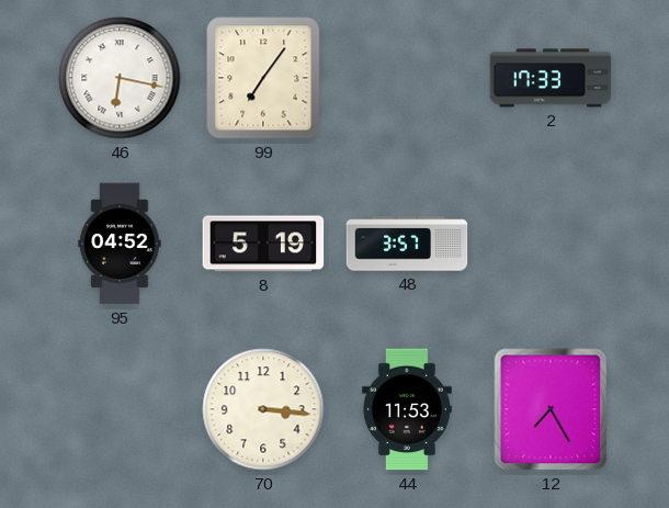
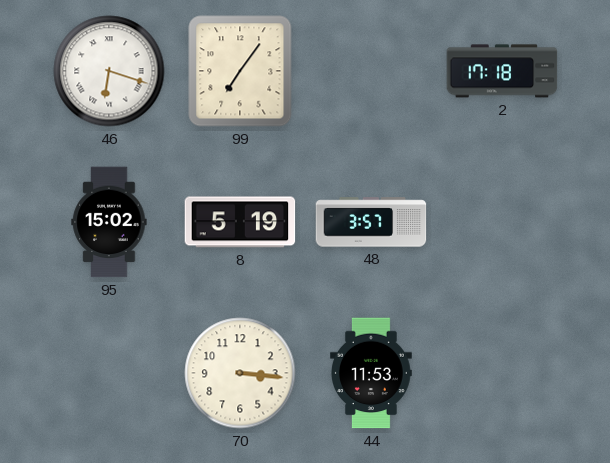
46: 6:17 -> 6:18
2: 17:33 -> 17:18
95: 04:52 -> 15:02
12: 7:25 -> none
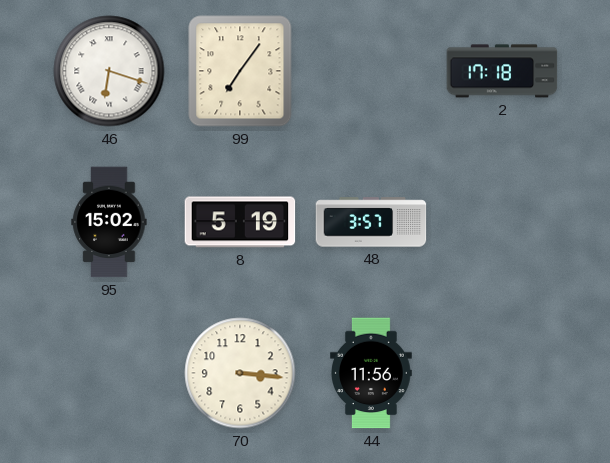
44: 11:53 -> 11:56
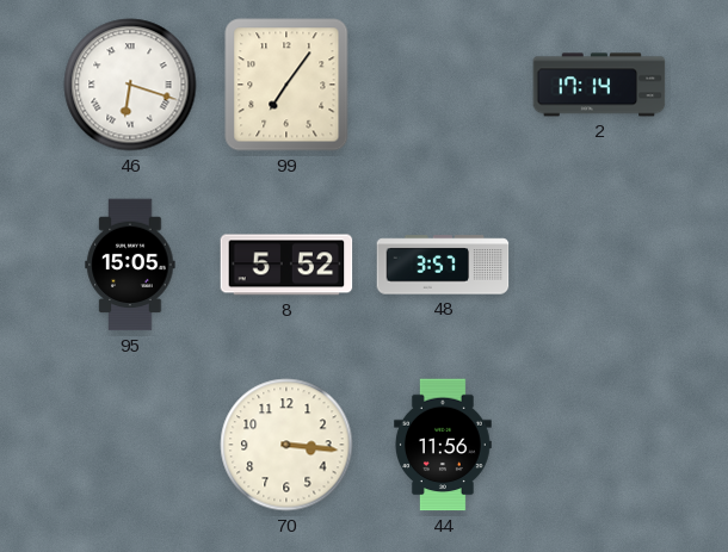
2: 17:18 -> 17:14
95: 15:02 -> 15:05
8: 5:19 -> 5:52
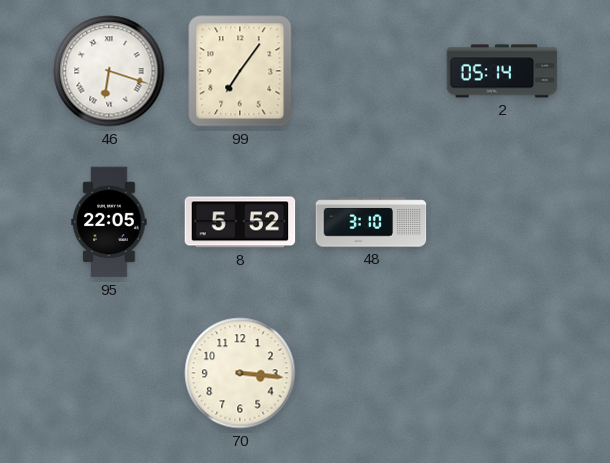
2: 17:14 -> 05:14
95: 15:05 -> 22:05
48: 3:57 -> 3:10
44: 11:56 -> none
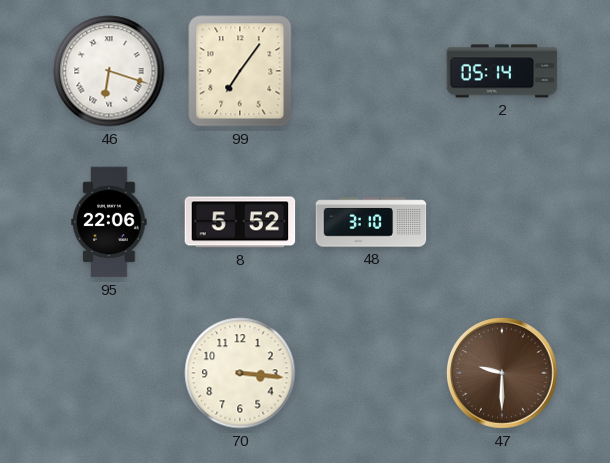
95: 22:05 -> 22:06
47: none -> 9:30
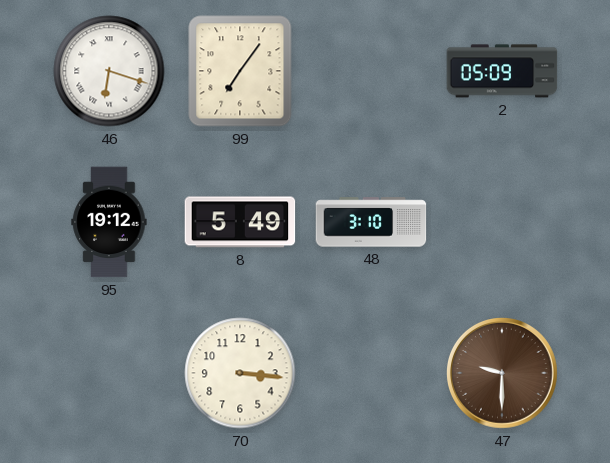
2: 05:14 -> 05:09
95: 22:06 -> 19:12
8: 5:52 -> 5:49
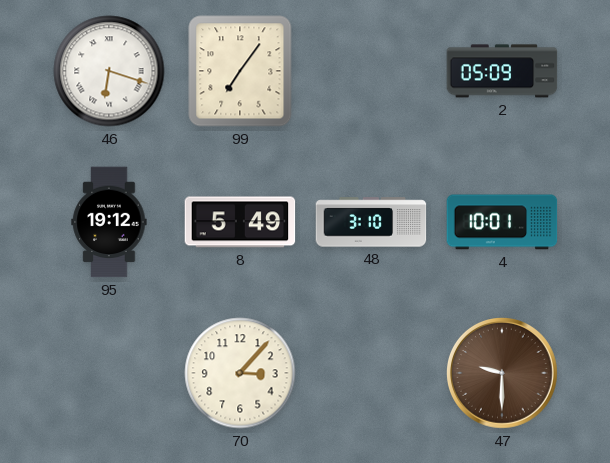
4: none -> 10:01
70: 3:16 -> 3:07
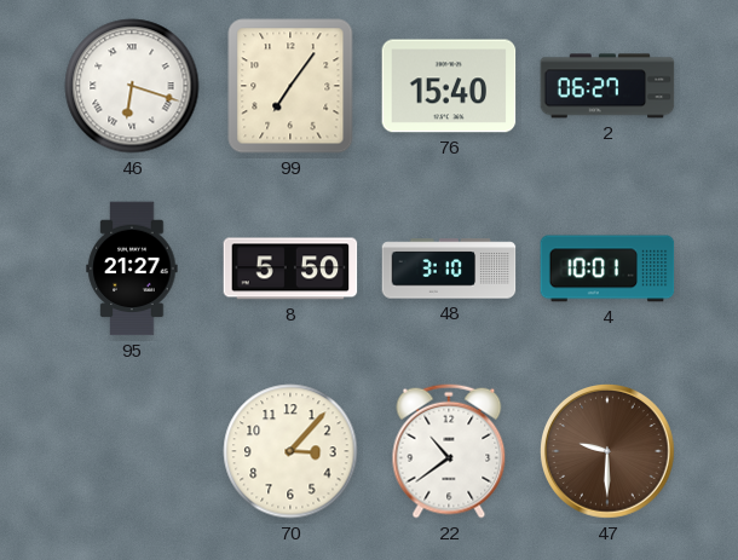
76: none -> 15:40
2: 05:09 -> 06:27
95: 19:12 -> 21:27
8: 5:49 -> 5:50
22: none -> 10:39
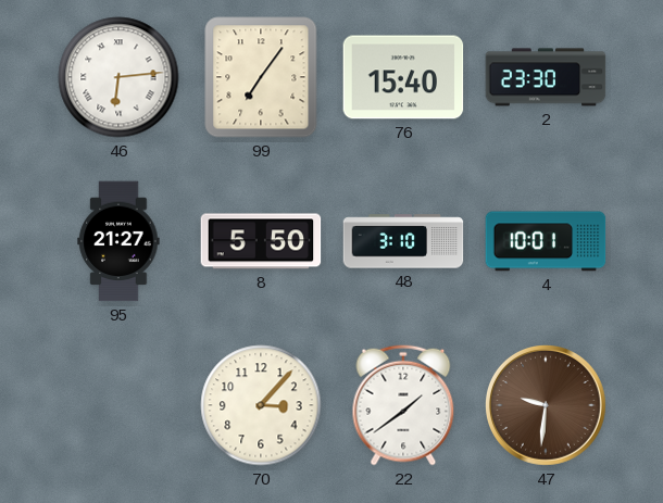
46: 6:18 -> 6:14
2: 06:27 -> 23:30
22: 10:39 -> 1:39
47: 9:30 -> 9:31
